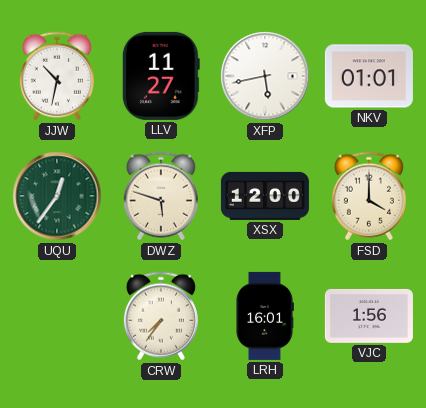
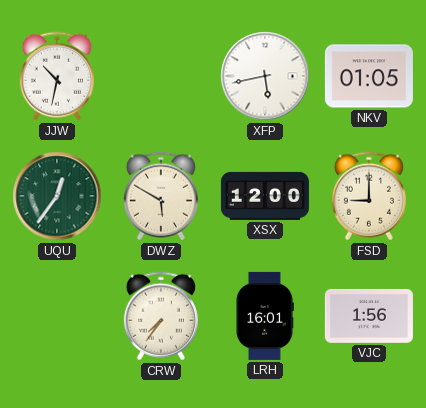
LLV: 11:27 -> none
NKV: 01:01 -> 01:05
DWZ: 5:48 -> 5:50
FSD: 4:00 -> 9:00
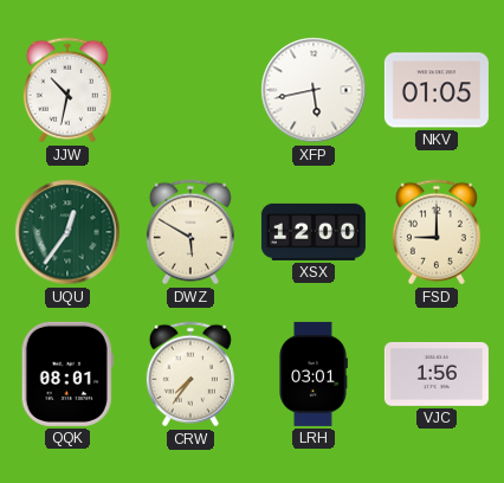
QQK: none -> 08:01
LRH: 16:01 -> 03:01
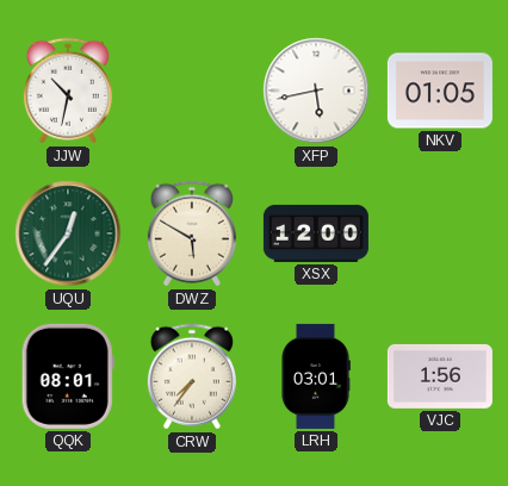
FSD: 9:00 -> none
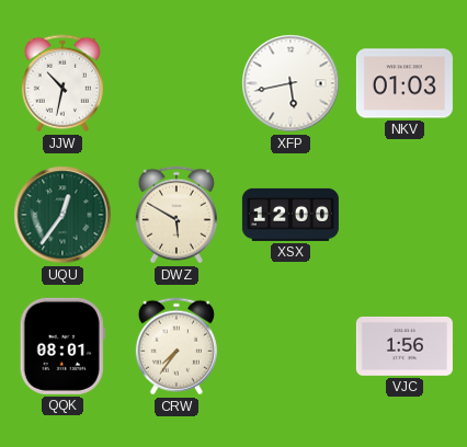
NKV: 01:05 -> 01:03
LRH: 03:01 -> none
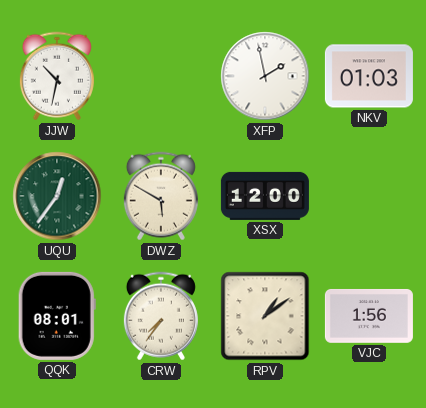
XFP: 5:43 -> 1:58
RPV: none -> 1:09
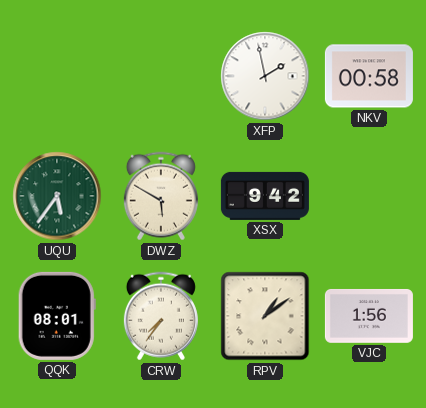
JJW: 10:32 -> none
NKV: 01:03 -> 00:58
UQU: 12:36 -> 5:36
XSX: 12:00 -> 9:42
